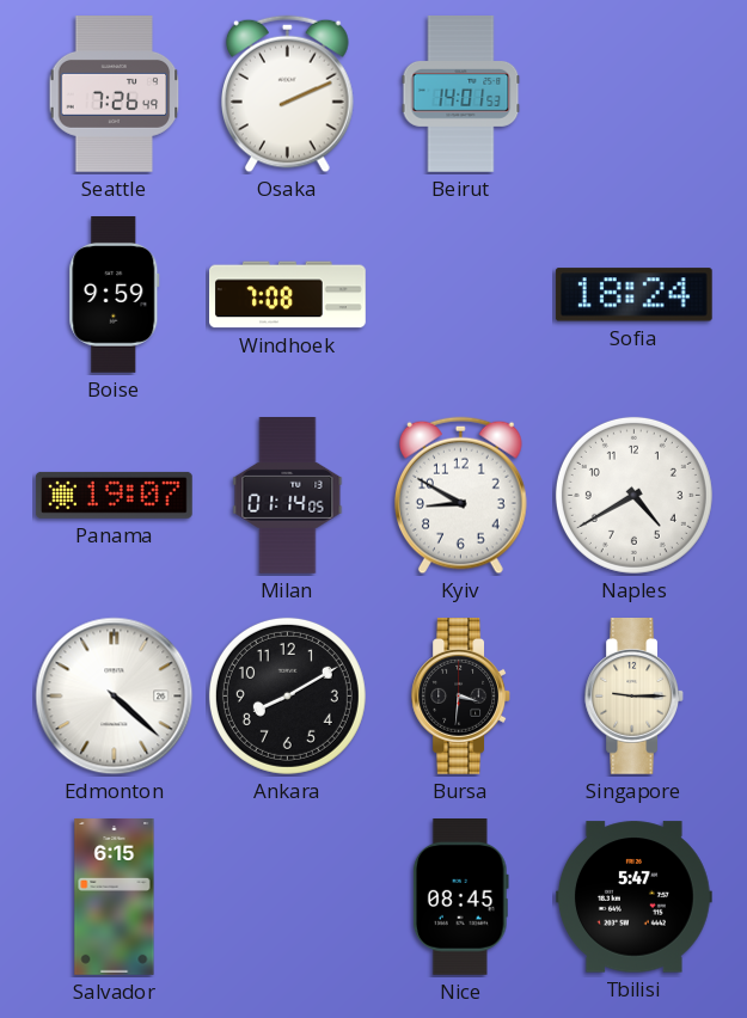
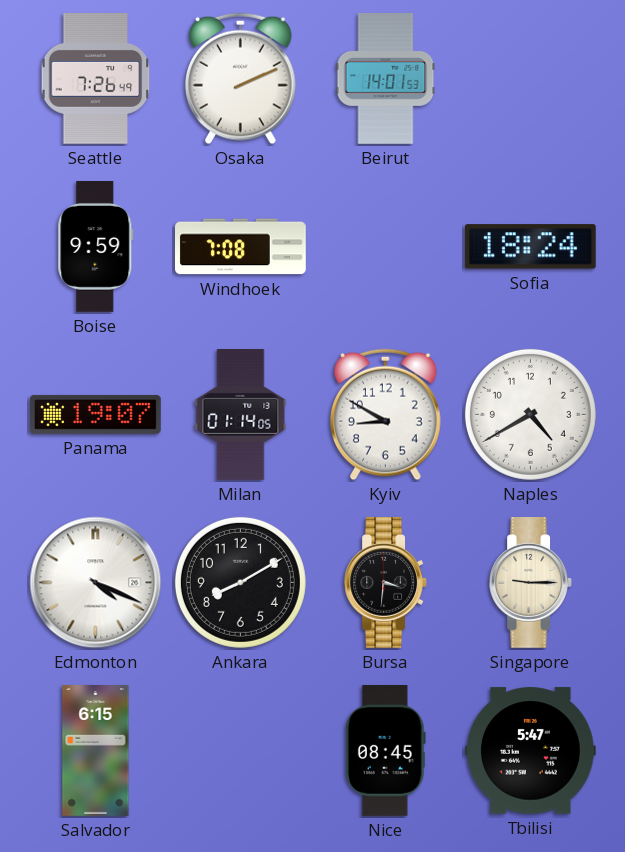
Edmonton: 4:22 -> 4:19
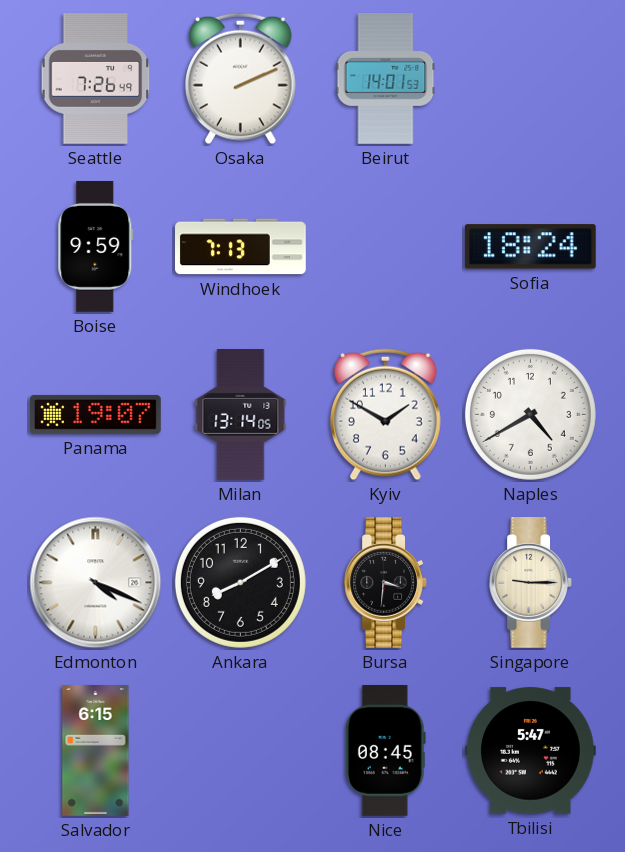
Windhoek: 7:08 -> 7:13
Milan: 01:14 -> 13:14
Kyiv: 8:50 -> 1:50
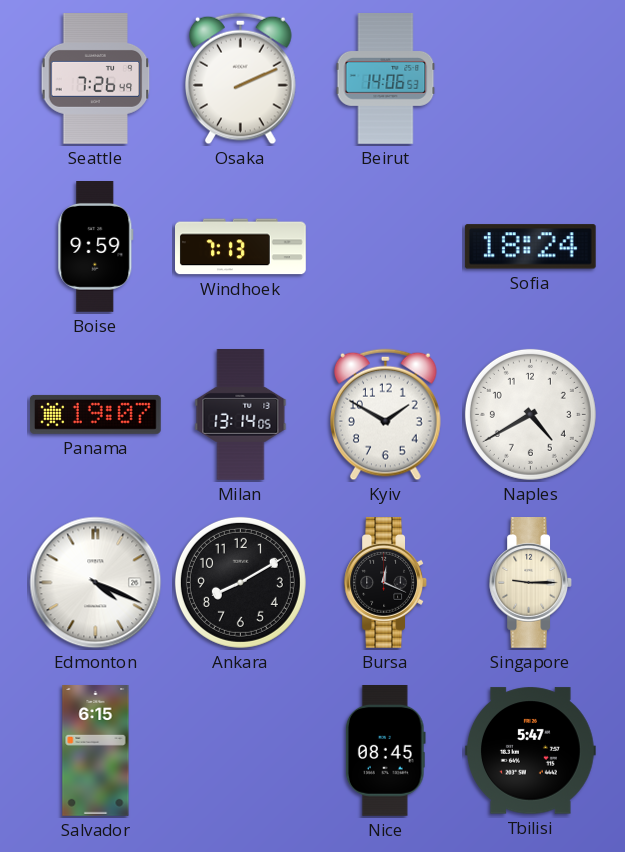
Beirut: 14:01 -> 14:06
Bursa: 3:31 -> 12:19
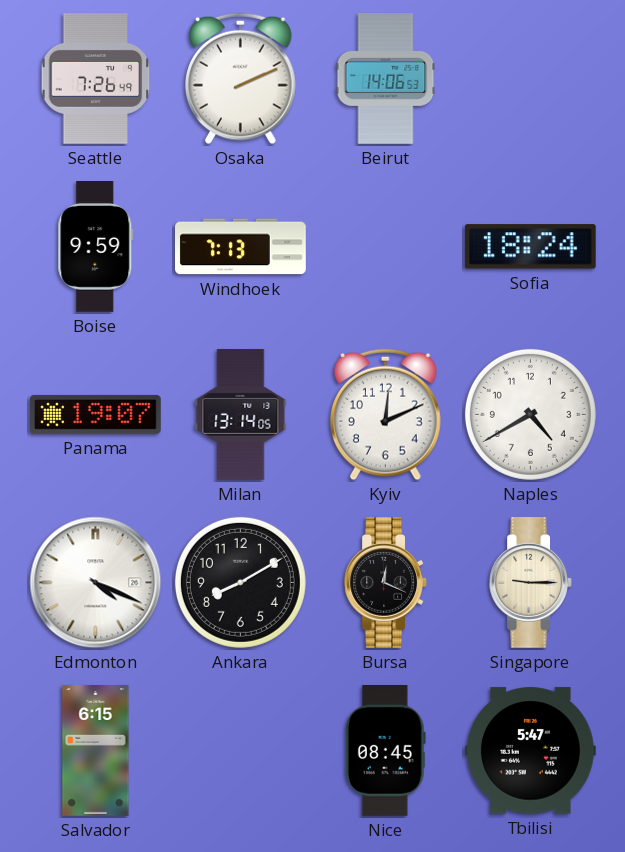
Kyiv: 1:50 -> 12:11
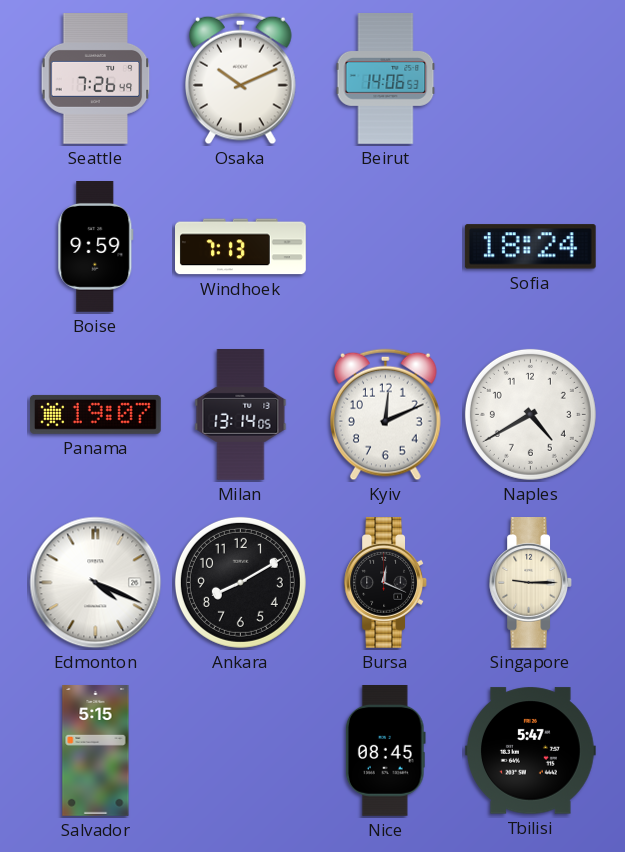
Osaka: 2:11 -> 10:11
Salvador: 6:15 -> 5:15
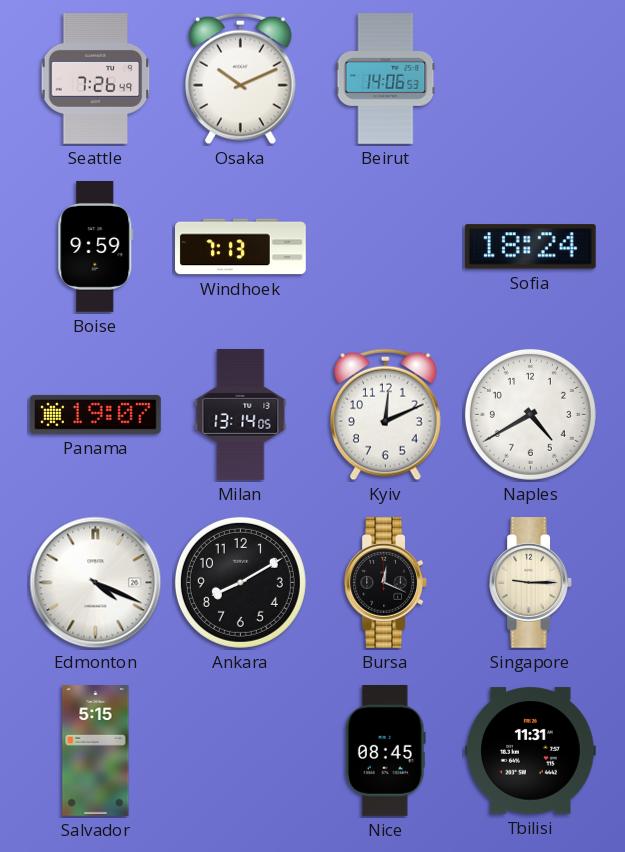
Tbilisi: 5:47 -> 11:31
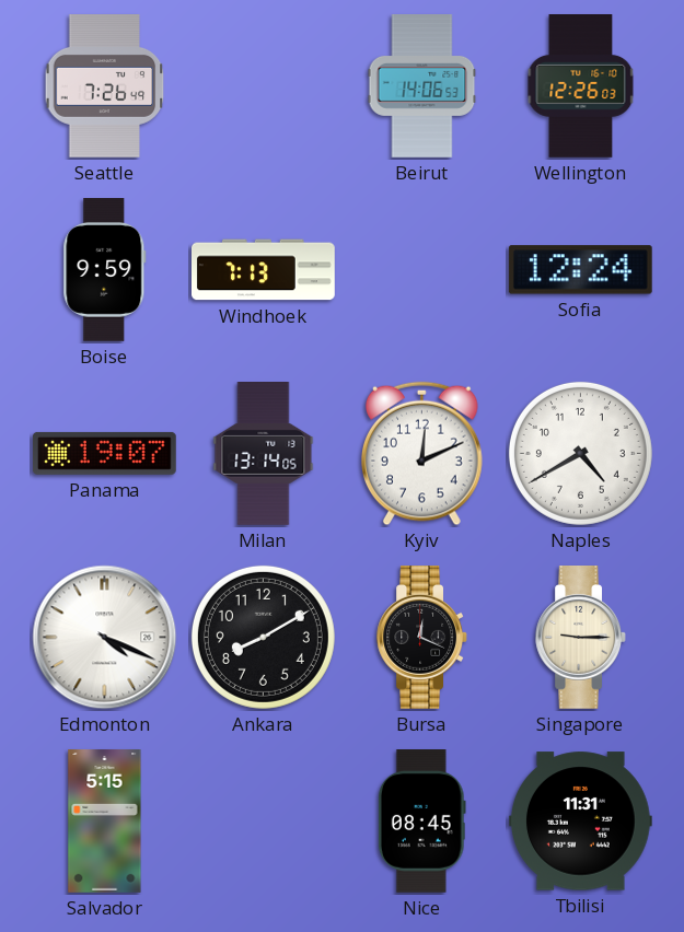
Osaka: 10:11 -> none
Wellington: none -> 12:26
Sofia: 18:24 -> 12:24
